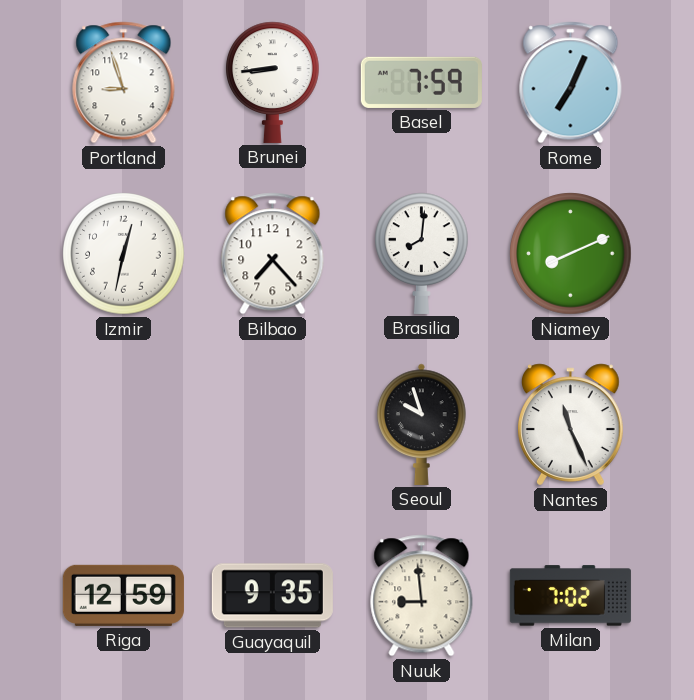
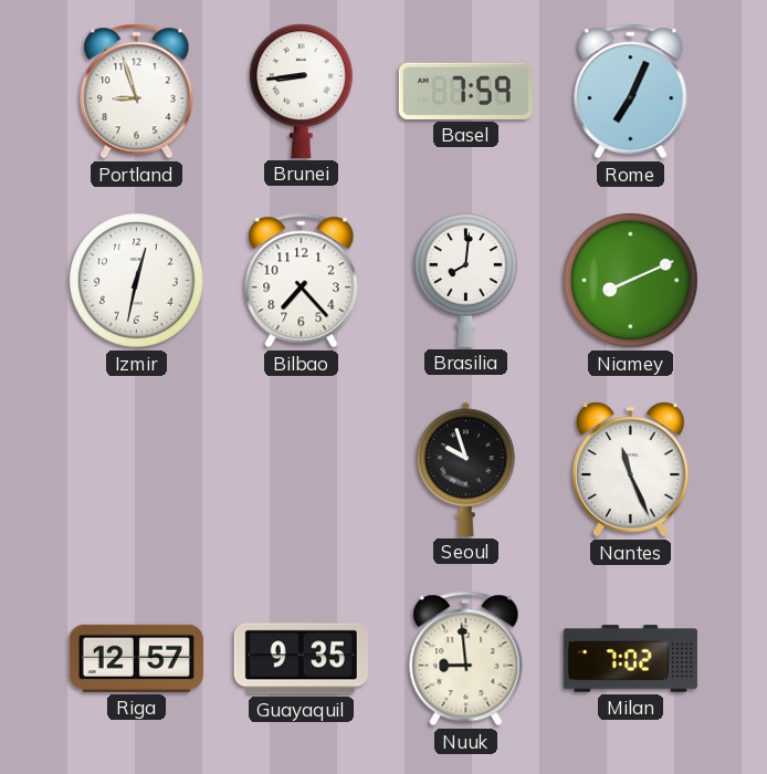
Riga: 12:59 -> 12:57
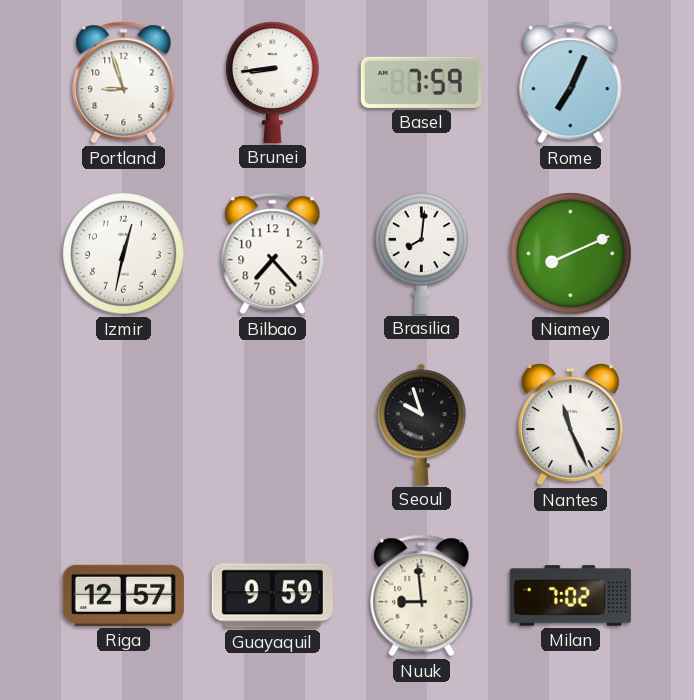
Guayaquil: 9:35 -> 9:59
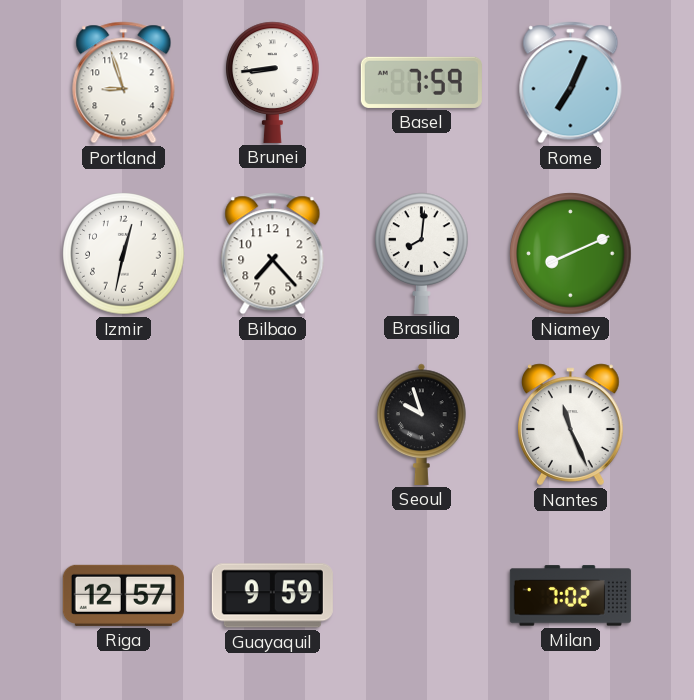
Nuuk: 8:59 -> none
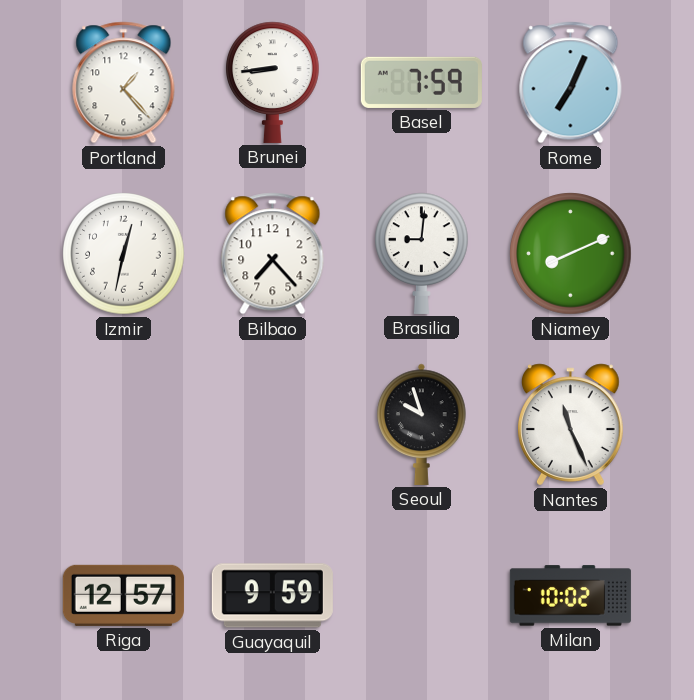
Portland: 8:57 -> 1:23
Brasilia: 8:01 -> 9:01
Milan: 7:02 -> 10:02
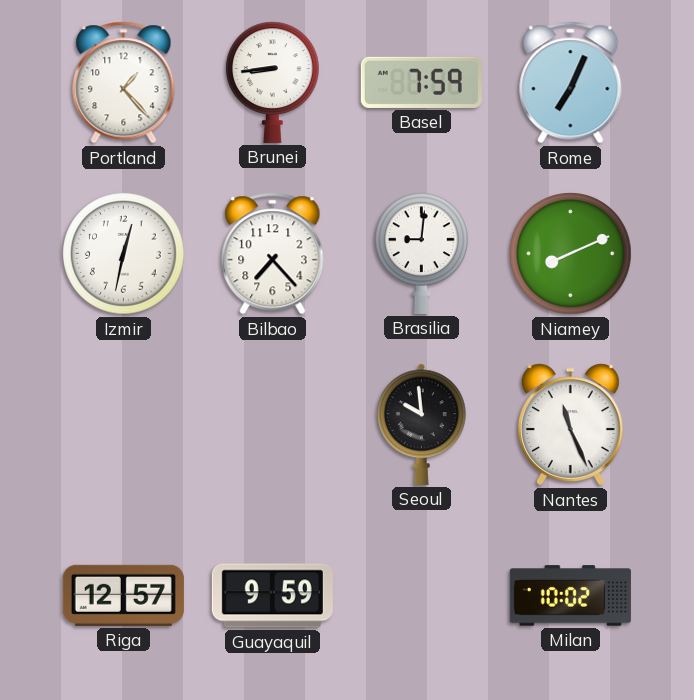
Seoul: 9:57 -> 9:59
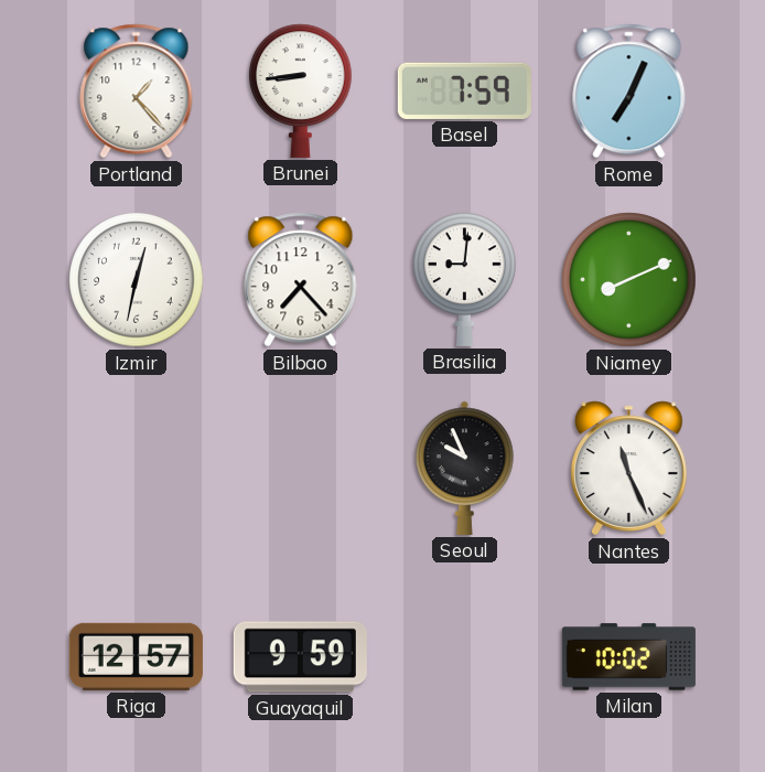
Seoul: 9:59 -> 9:56
